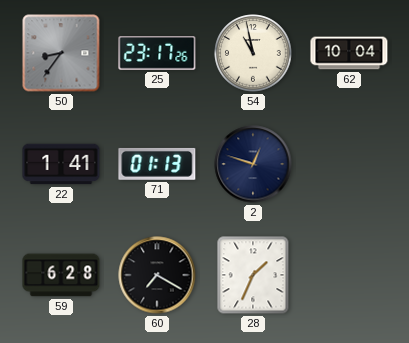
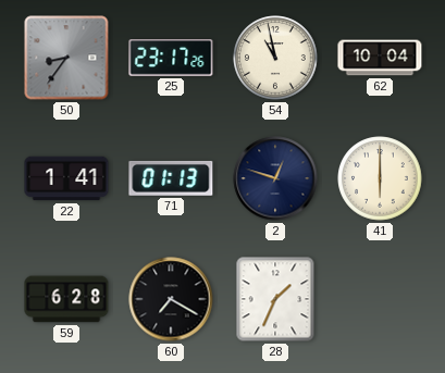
41: none -> 6:00
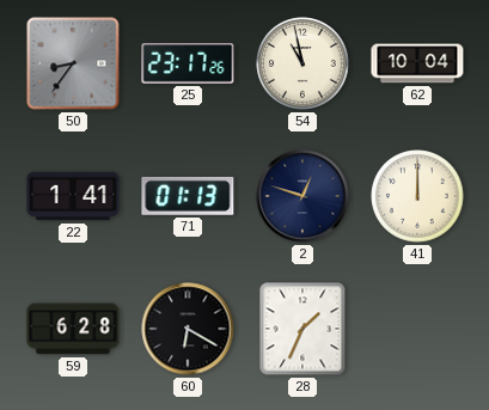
41: 6:00 -> 12:00
60: 7:20 -> 6:20
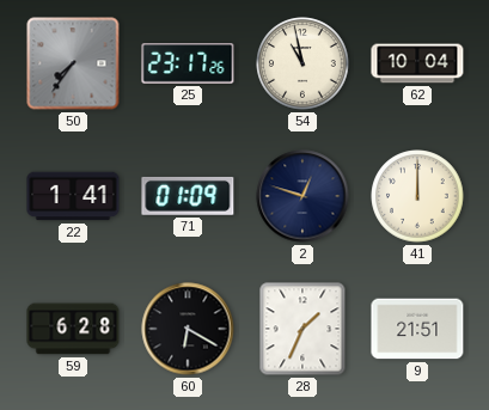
50: 8:36 -> 7:36
71: 01:13 -> 01:09
9: none -> 21:51
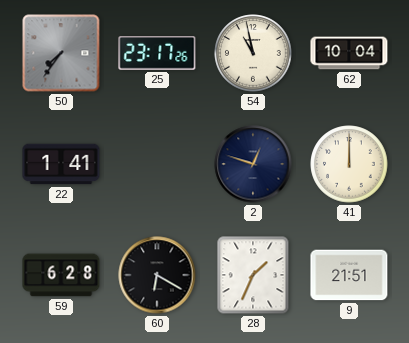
71: 01:09 -> none
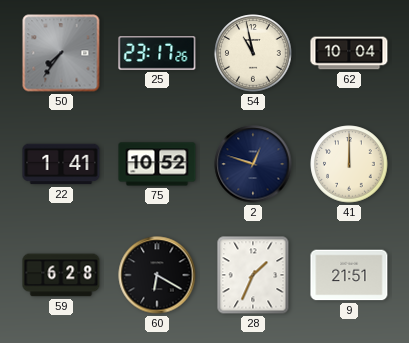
75: none -> 10:52
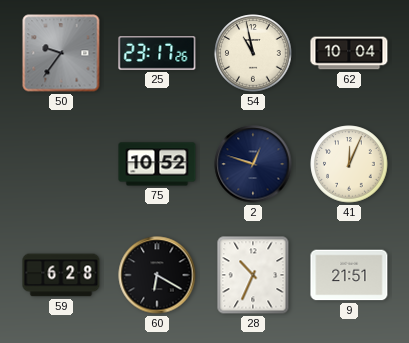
50: 7:36 -> 9:36
22: 1:41 -> none
41: 12:00 -> 12:04
28: 1:34 -> 10:34
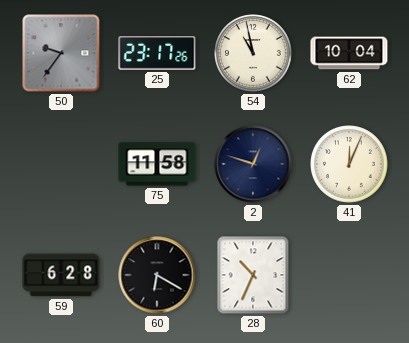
75: 10:52 -> 11:58
9: 21:51 -> none
